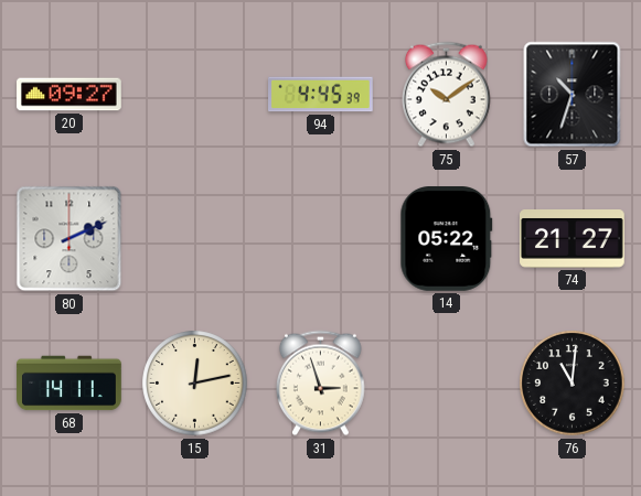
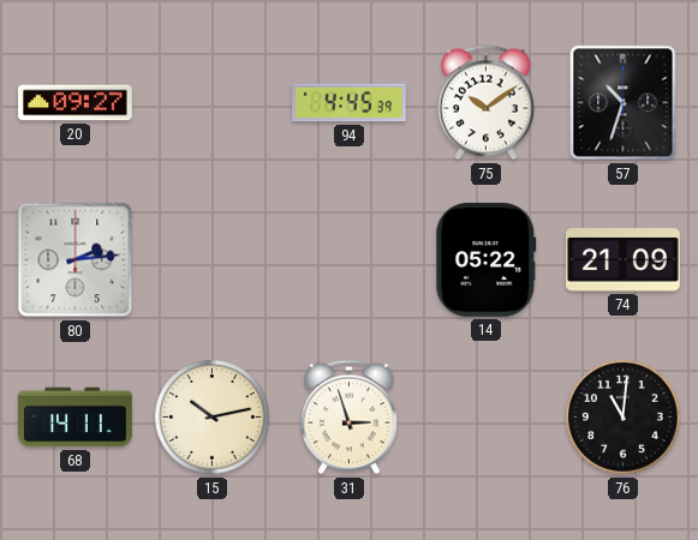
80: 2:11 -> 2:14
74: 21:27 -> 21:09
15: 12:13 -> 10:13
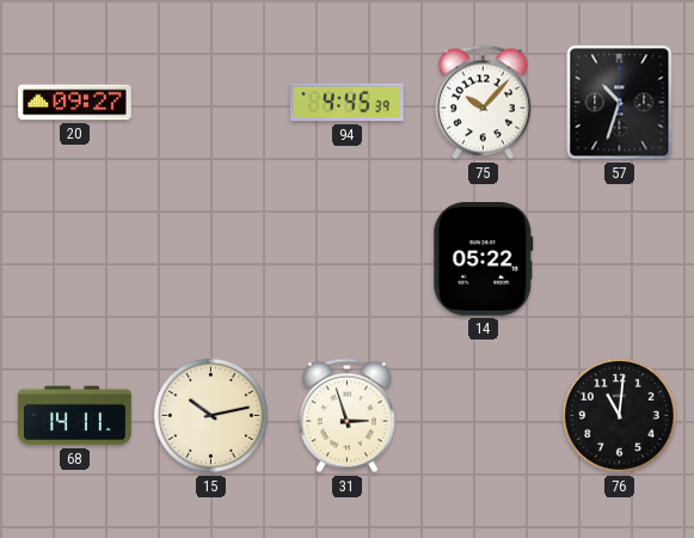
75: 10:09 -> 10:07
80: 2:14 -> none
74: 21:09 -> none
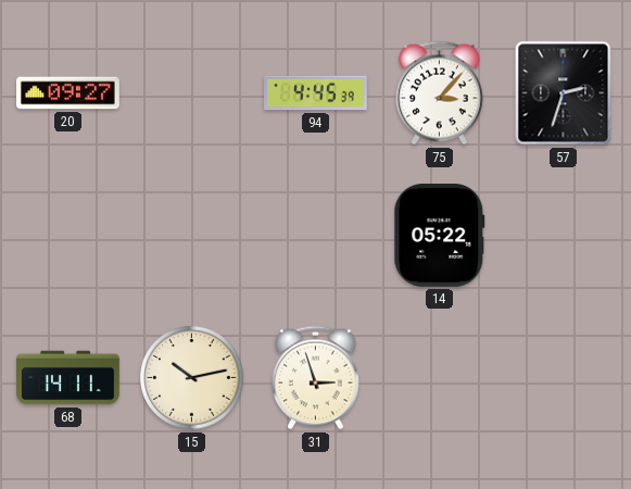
75: 10:07 -> 3:07
57: 10:33 -> 2:33
76: 11:01 -> none
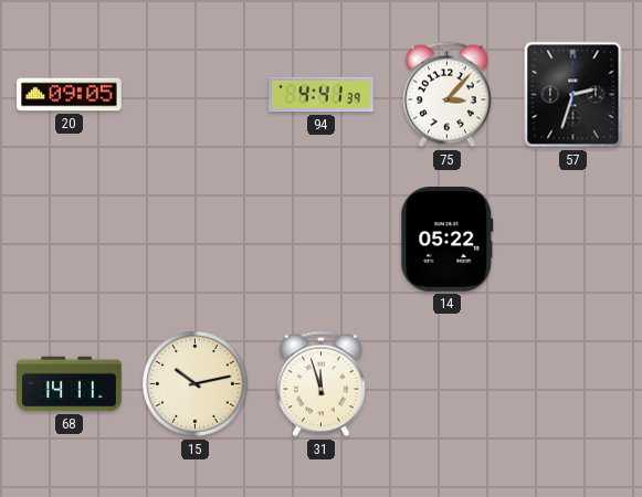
20: 09:27 -> 09:05
94: 4:45 -> 4:41
31: 2:57 -> 11:57
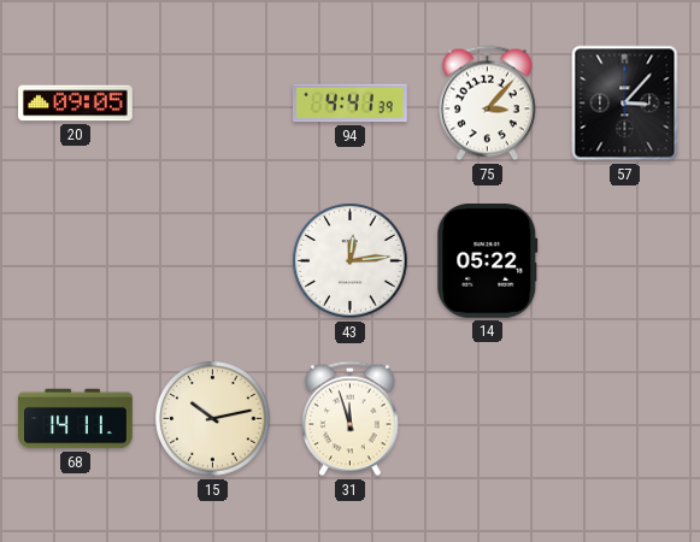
57: 2:33 -> 3:07
43: none -> 12:14
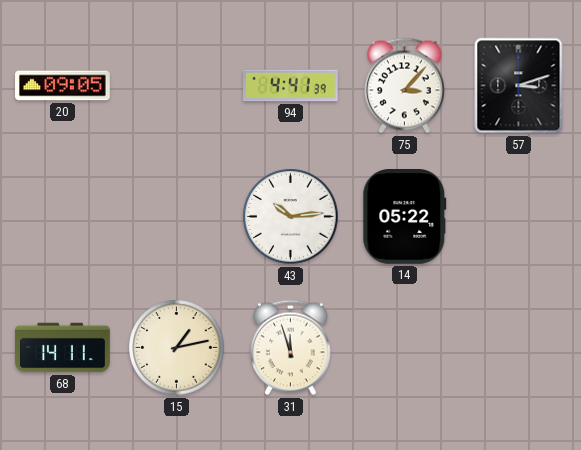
57: 3:07 -> 3:12
43: 12:14 -> 10:14
15: 10:13 -> 1:13
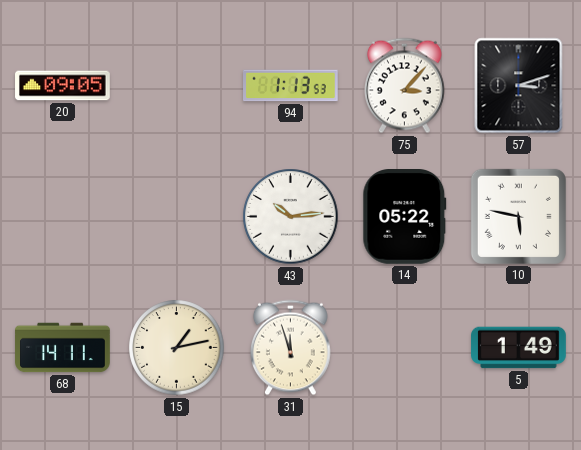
94: 4:41 -> 1:13
10: none -> 5:47
5: none -> 1:49
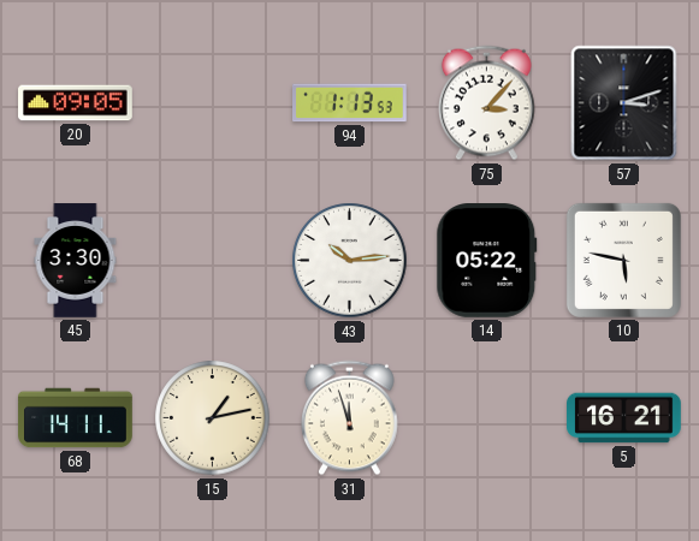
45: none -> 3:30
5: 1:49 -> 16:21
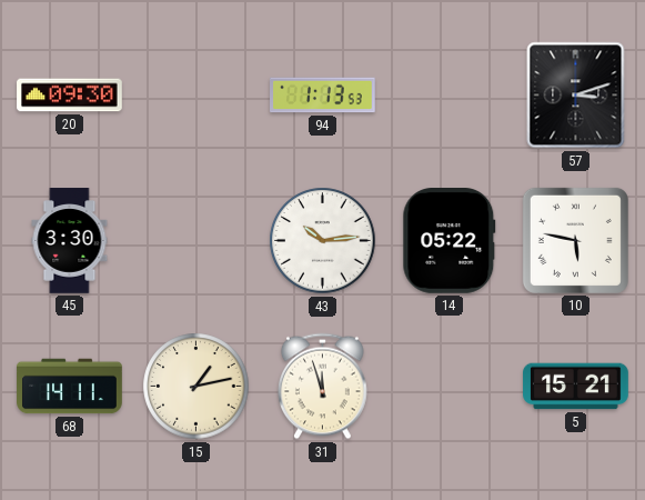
20: 09:05 -> 09:30
75: 3:07 -> none
5: 16:21 -> 15:21
